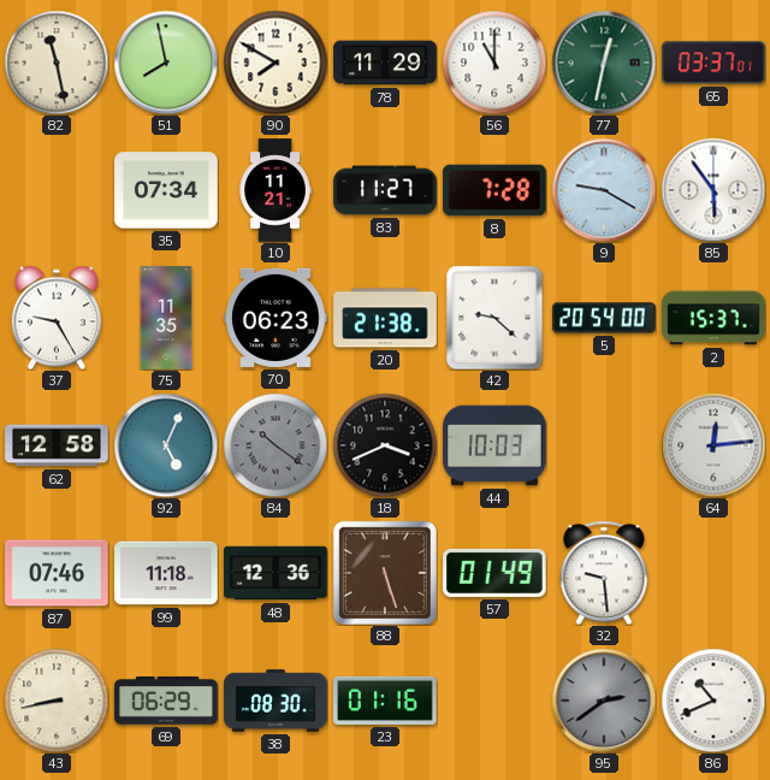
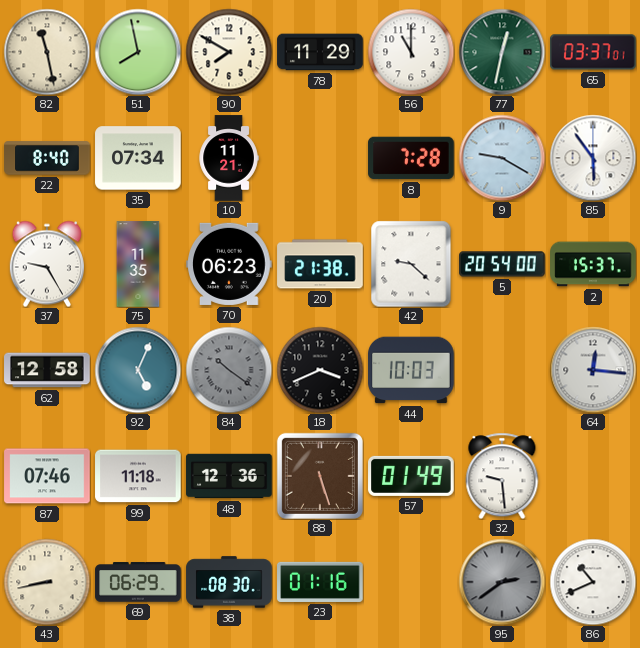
22: none -> 8:40
83: 11:27 -> none
64: 12:14 -> 12:16
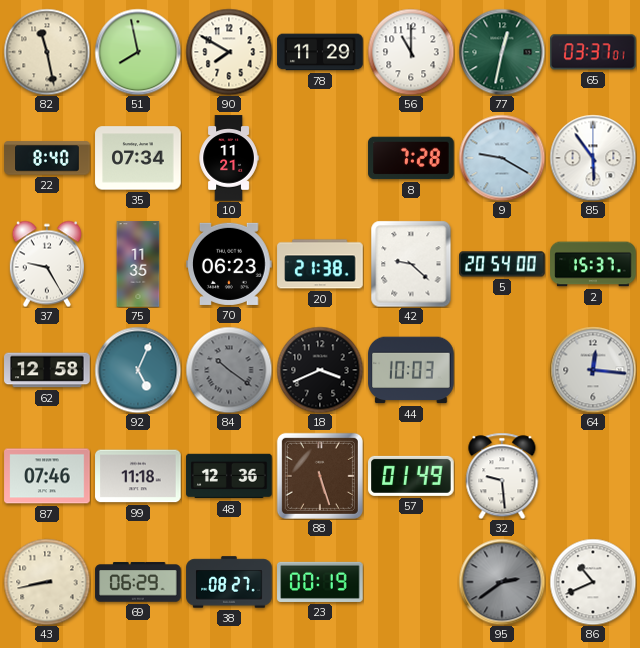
38: 08:30 -> 08:27
23: 01:16 -> 00:19
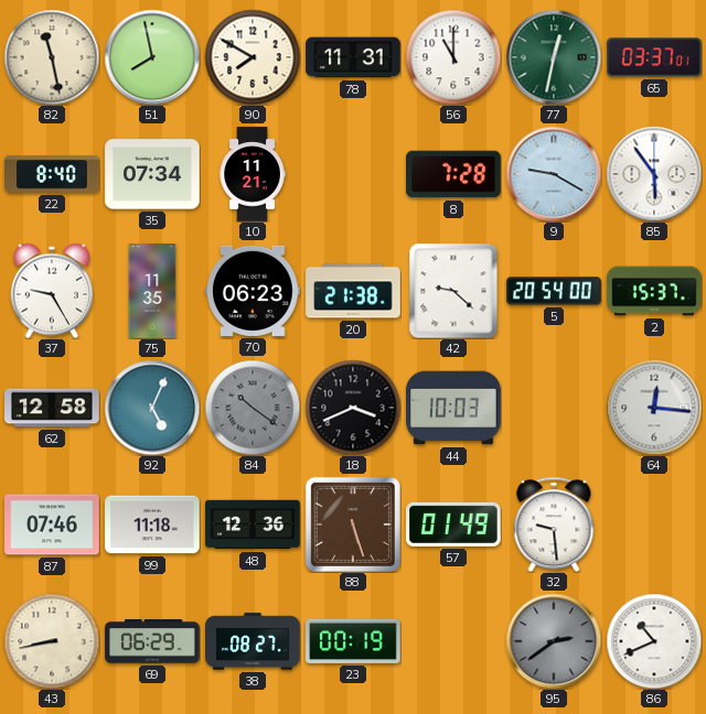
78: 11:29 -> 11:31
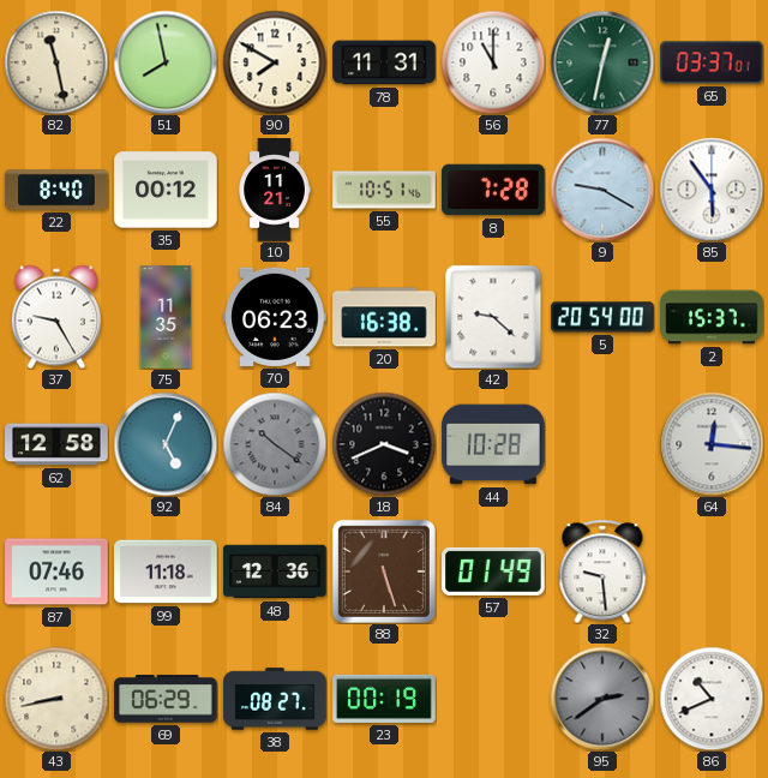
35: 07:34 -> 00:12
55: none -> 10:51
20: 21:38 -> 16:38
44: 10:03 -> 10:28
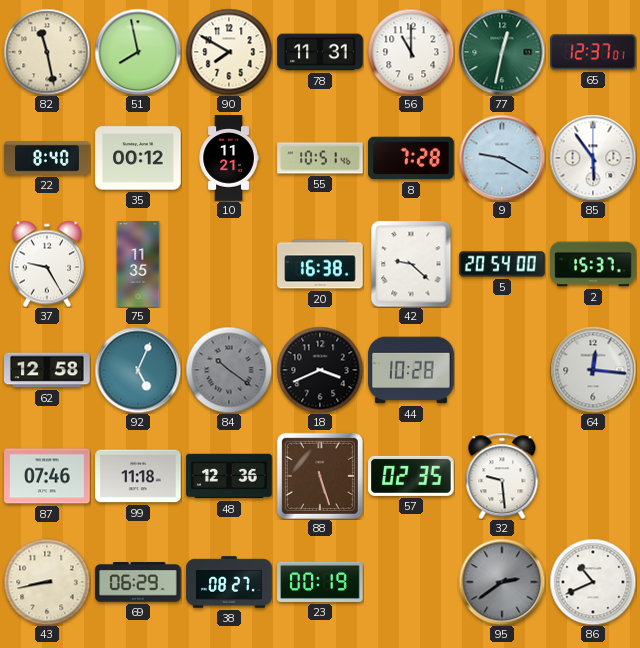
65: 03:37 -> 12:37
70: 06:23 -> none
57: 01:49 -> 02:35
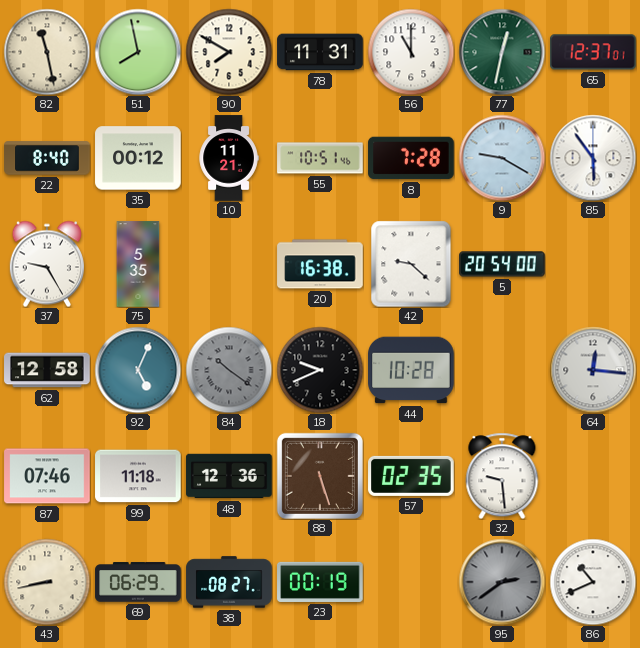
75: 11:35 -> 5:35
2: 15:37 -> none
18: 3:41 -> 9:41
